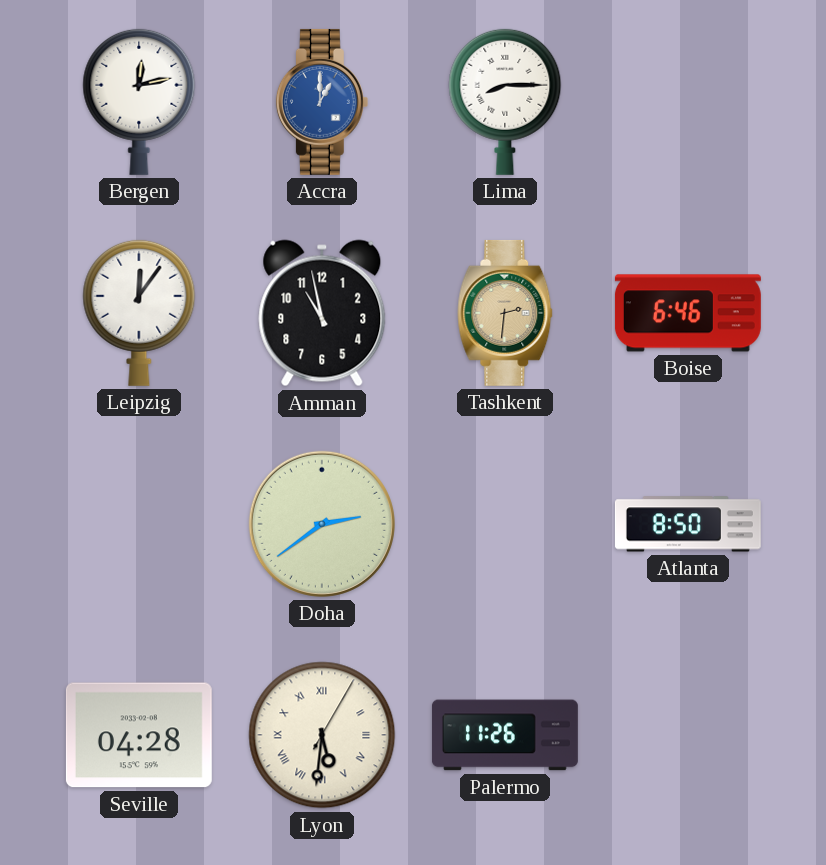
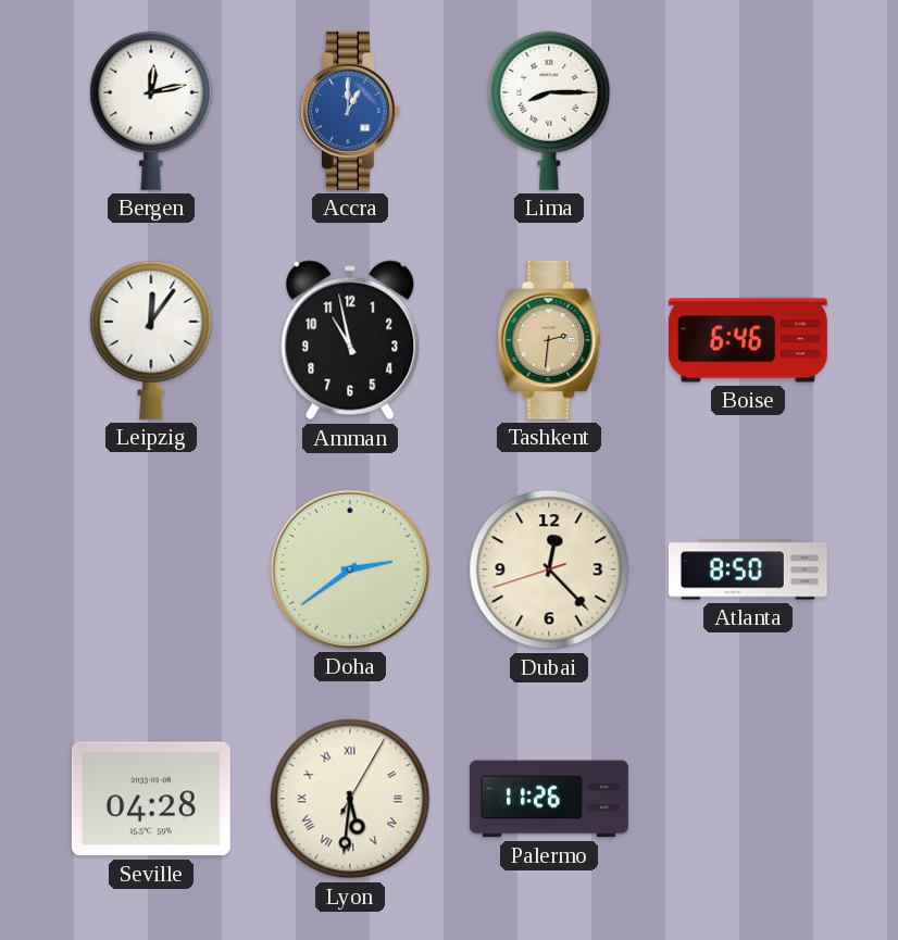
Dubai: none -> 12:22
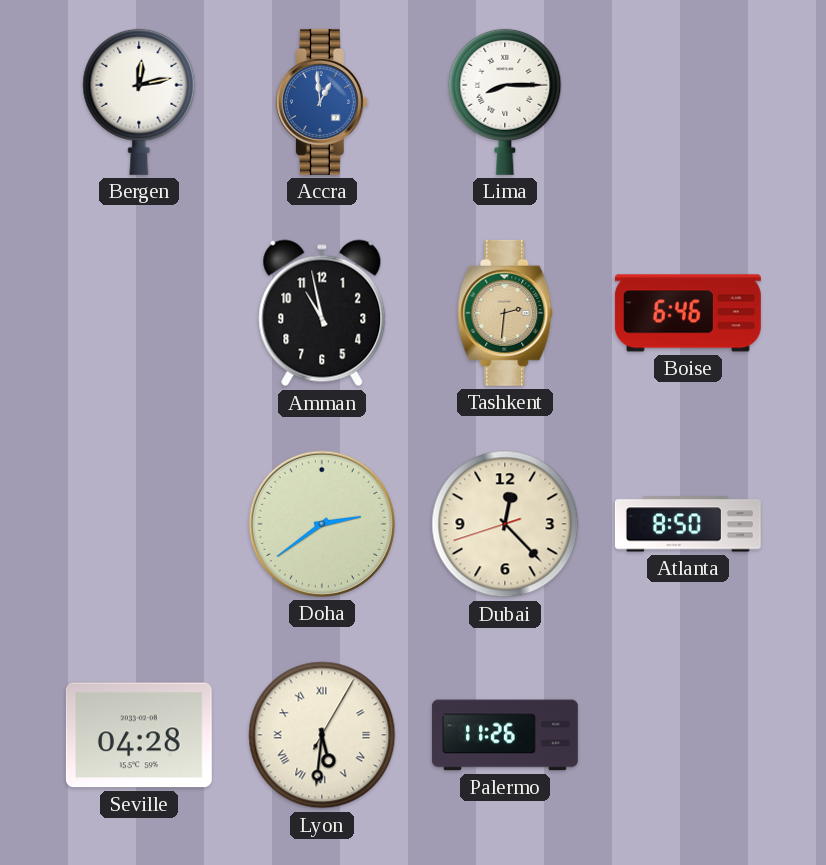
Accra: 1:00 -> 12:59
Leipzig: 12:06 -> none
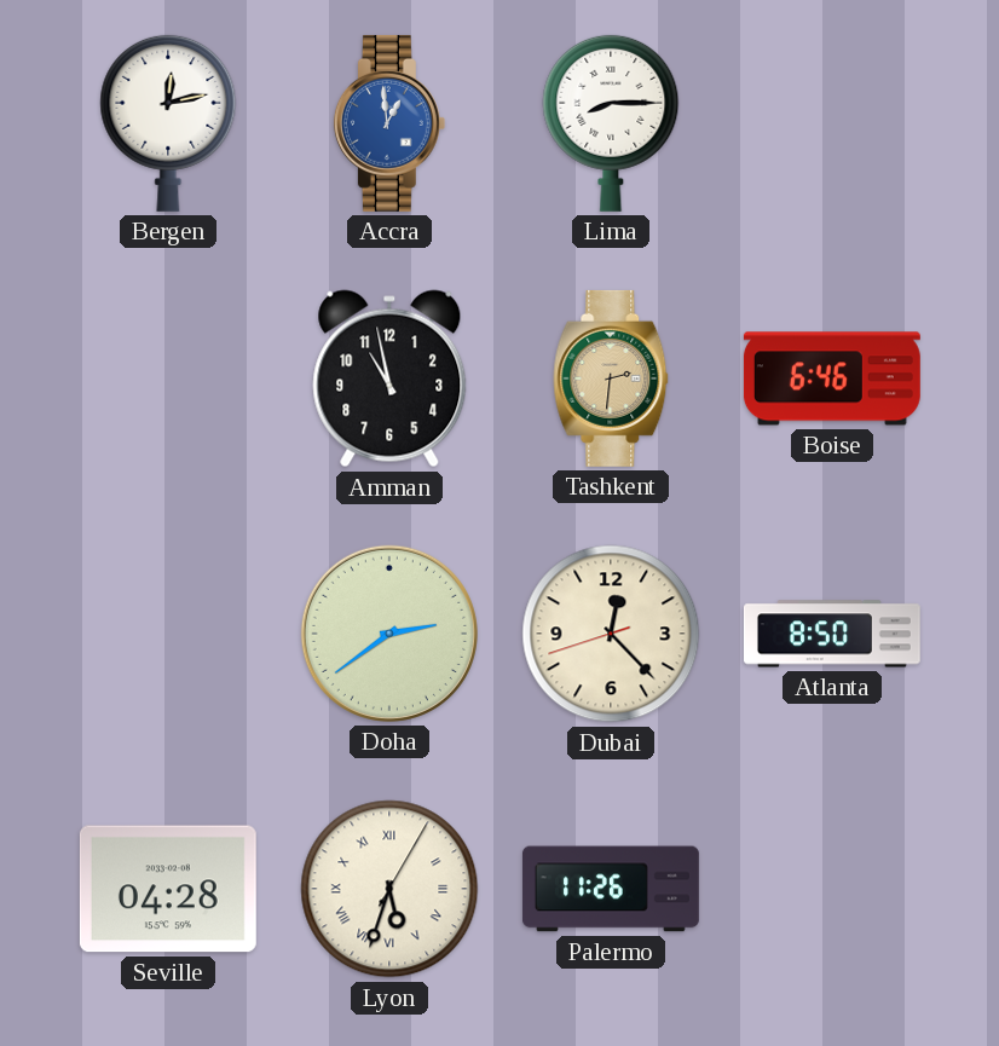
Lyon: 5:31 -> 5:33
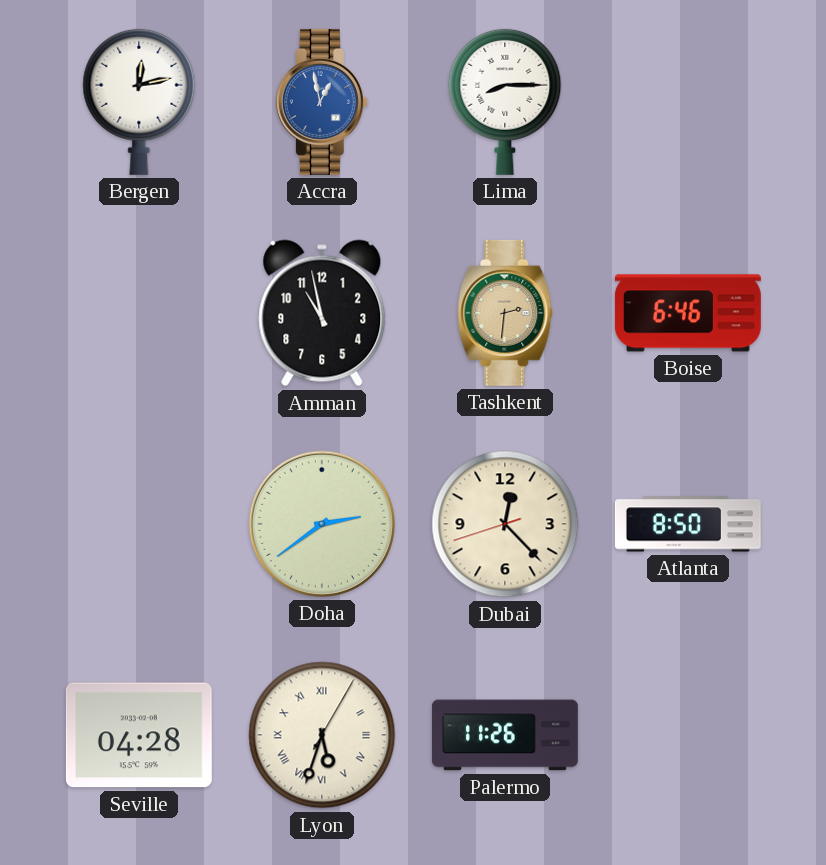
Accra: 12:59 -> 12:58
